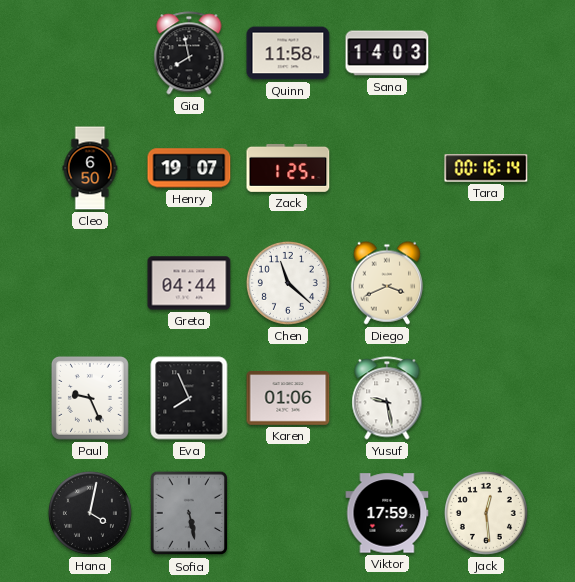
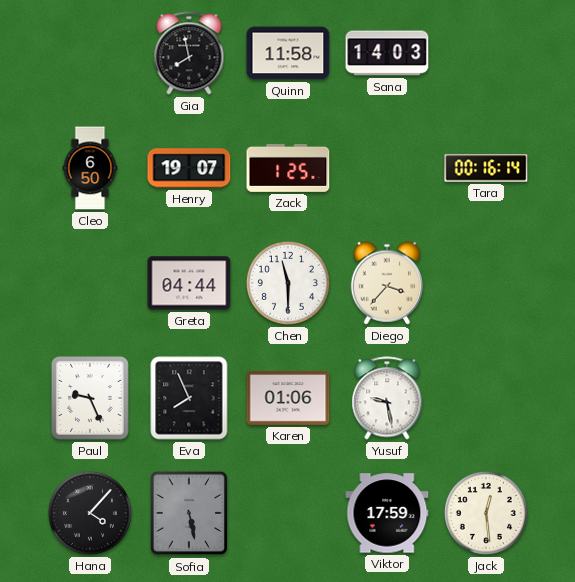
Chen: 11:22 -> 11:30
Diego: 3:41 -> 3:37
Hana: 4:02 -> 4:07
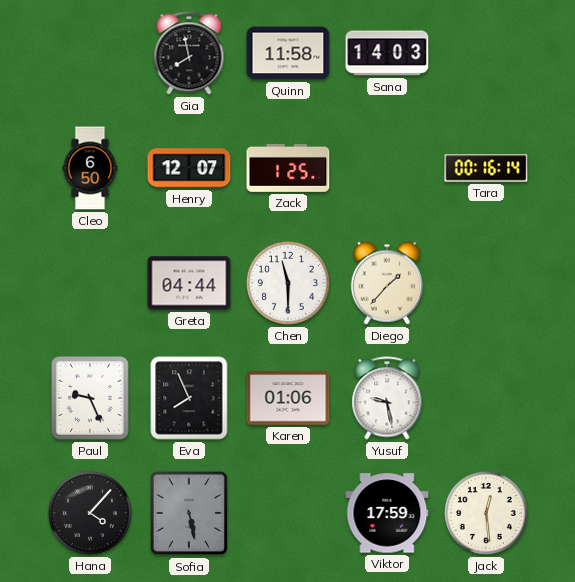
Henry: 19:07 -> 12:07
Diego: 3:37 -> 1:37
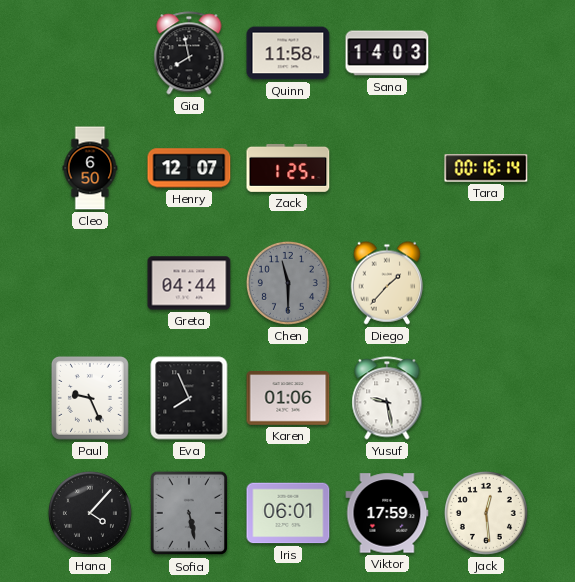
Chen dial: white -> grey
Iris: none -> 06:01
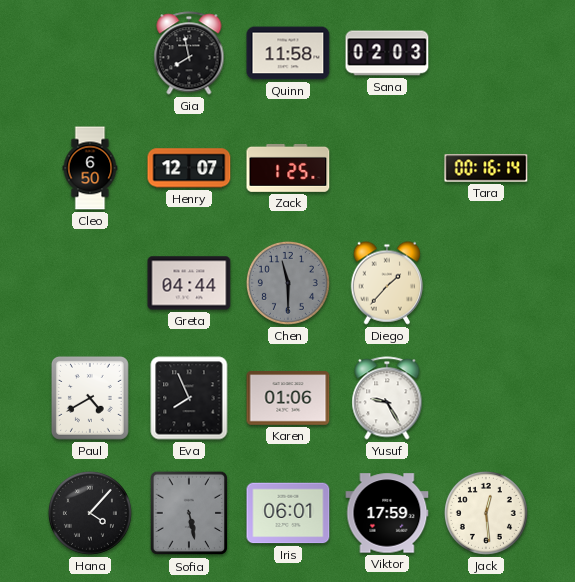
Sana: 14:03 -> 02:03
Paul: 9:26 -> 4:40
Yusuf: 9:28 -> 9:25
